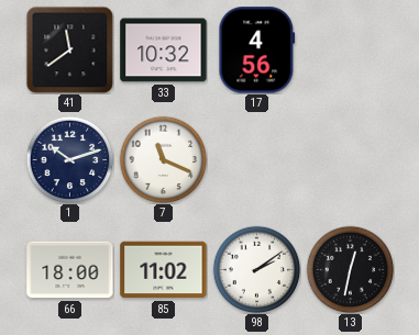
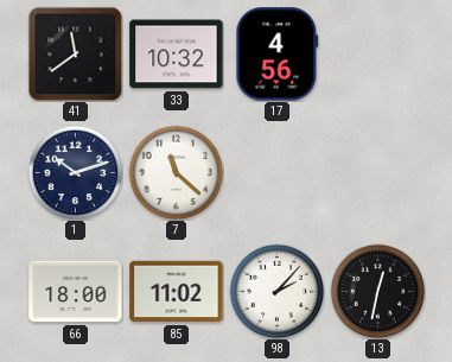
7: 11:19 -> 11:22
98: 2:09 -> 2:07
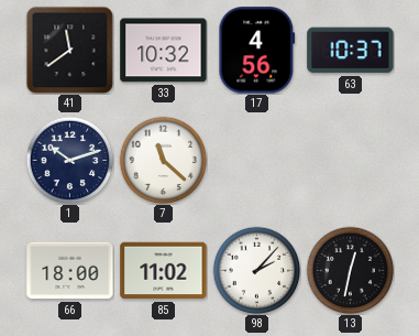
63: none -> 10:37
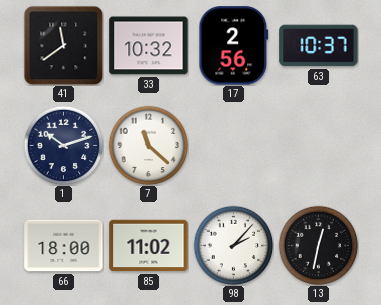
17: 4:56 -> 2:56
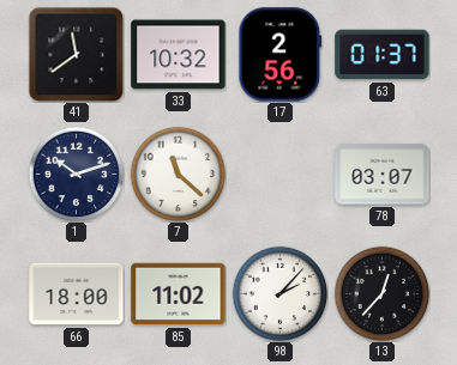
63: 10:37 -> 01:37
78: none -> 03:07
13: 12:32 -> 12:37
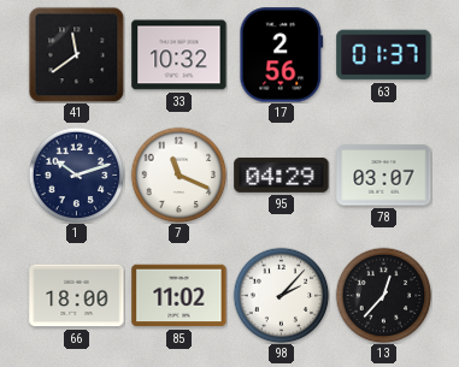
7: 11:22 -> 11:19
95: none -> 04:29
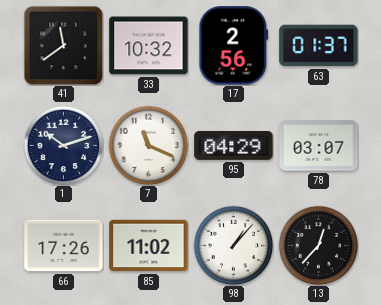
66: 18:00 -> 17:26
98: 2:07 -> 1:07
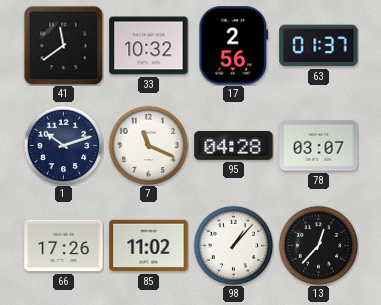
95: 04:29 -> 04:28
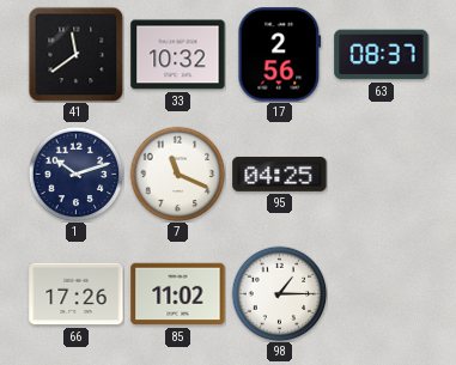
63: 01:37 -> 08:37
95: 04:28 -> 04:25
78: 03:07 -> none
98: 1:07 -> 1:15
13: 12:37 -> none
